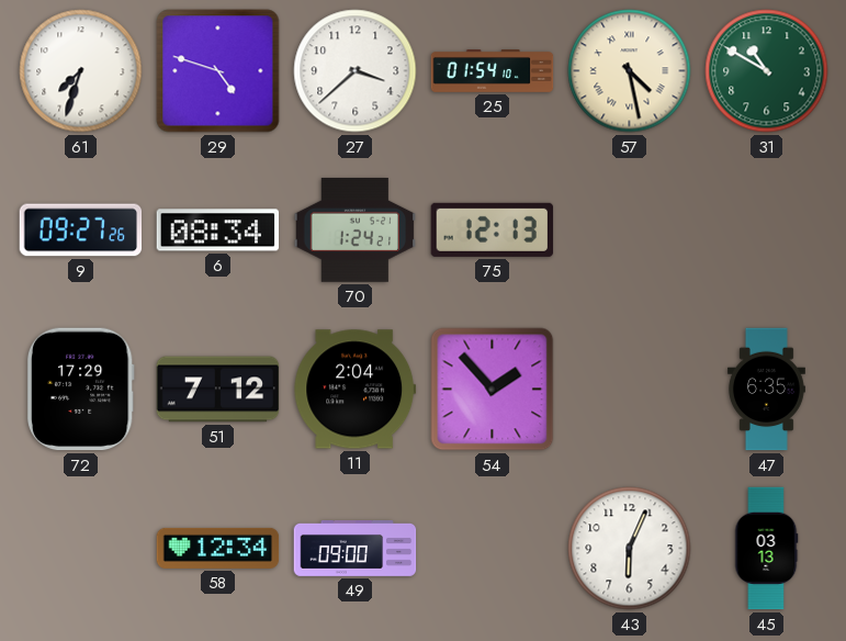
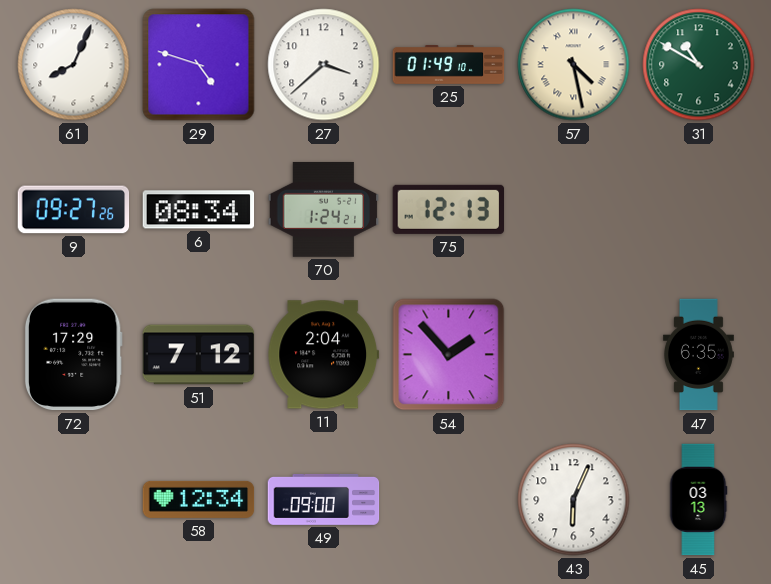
61: 7:33 -> 8:04
25: 01:54 -> 01:49
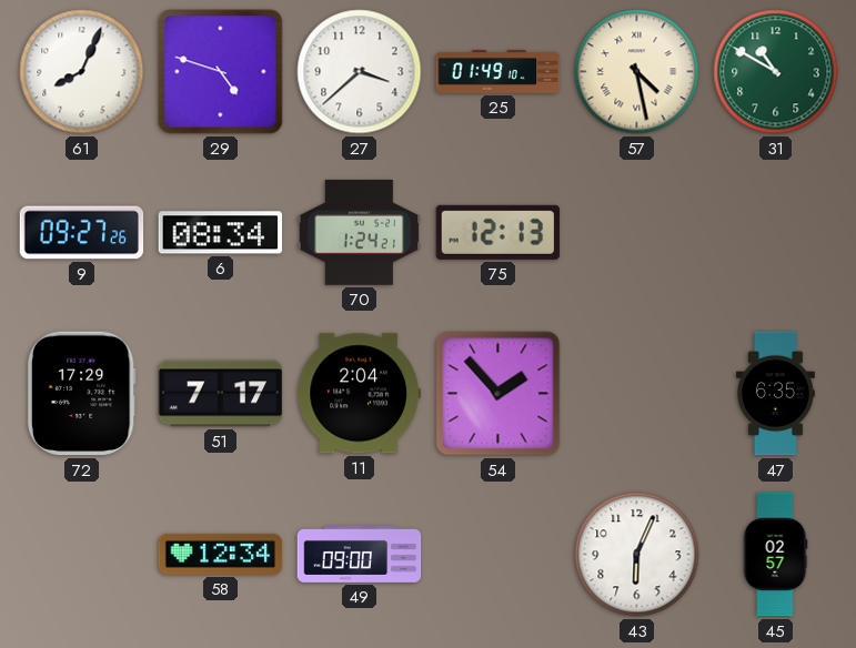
51: 7:12 -> 7:17
45: 03:13 -> 02:57
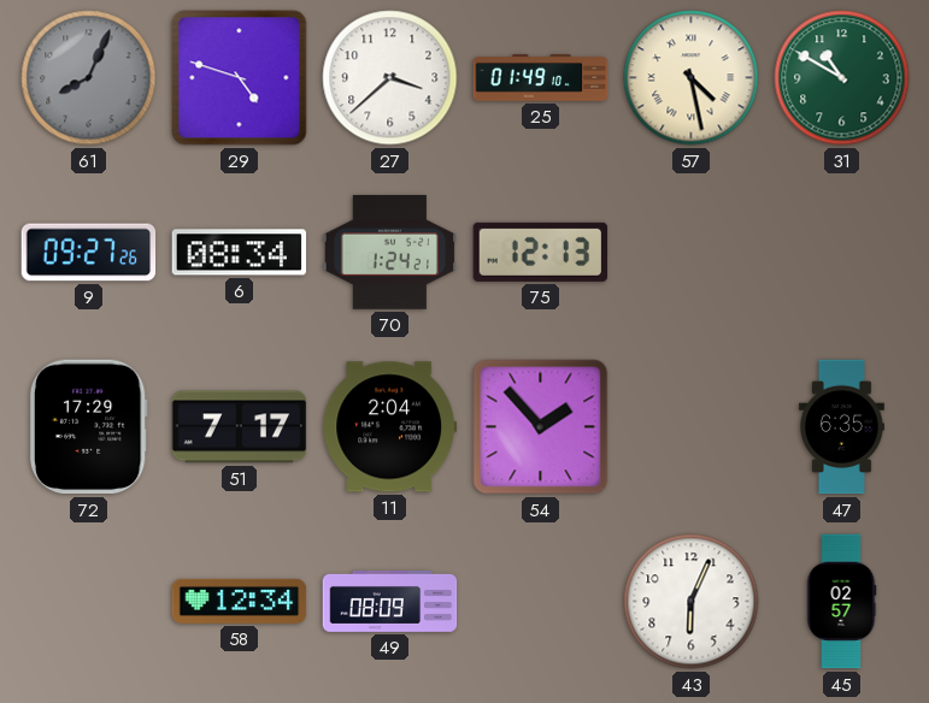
61 dial: white -> grey
49: 09:00 -> 08:09
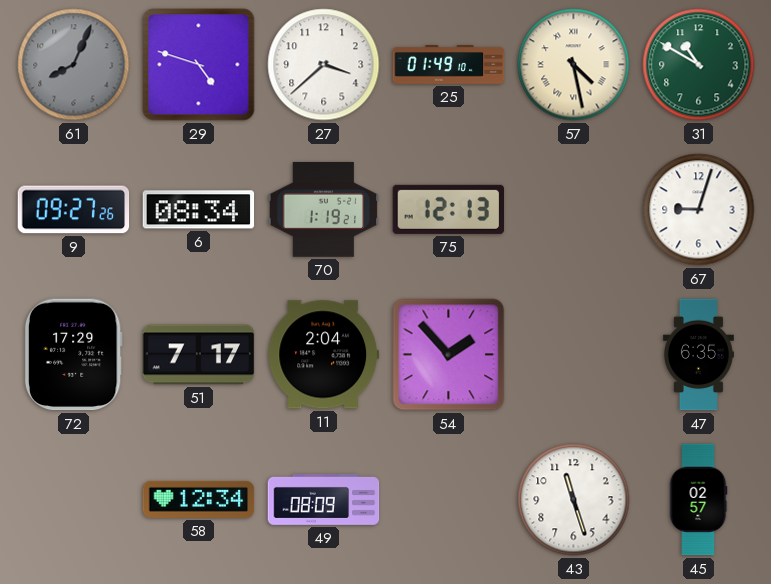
70: 1:24 -> 1:19
67: none -> 9:03
43: 6:04 -> 11:27
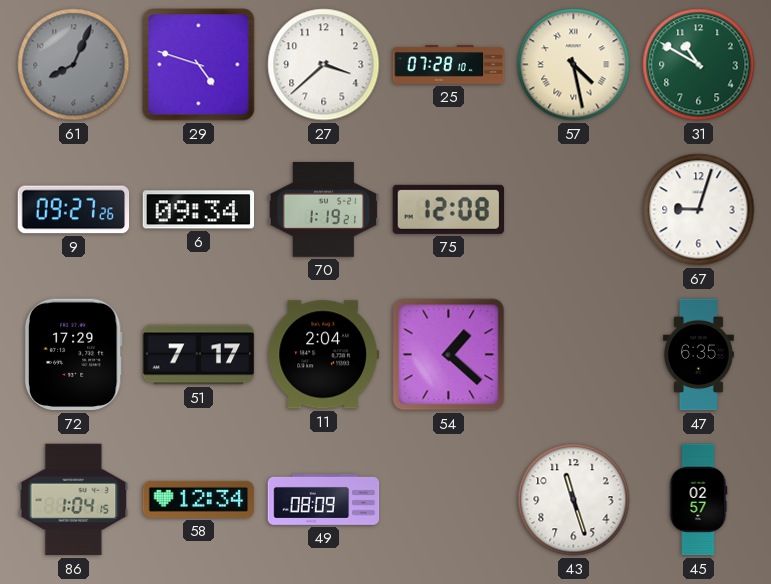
25: 01:49 -> 07:28
6: 08:34 -> 09:34
75: 12:13 -> 12:08
54: 1:53 -> 1:22
86: none -> 1:04
